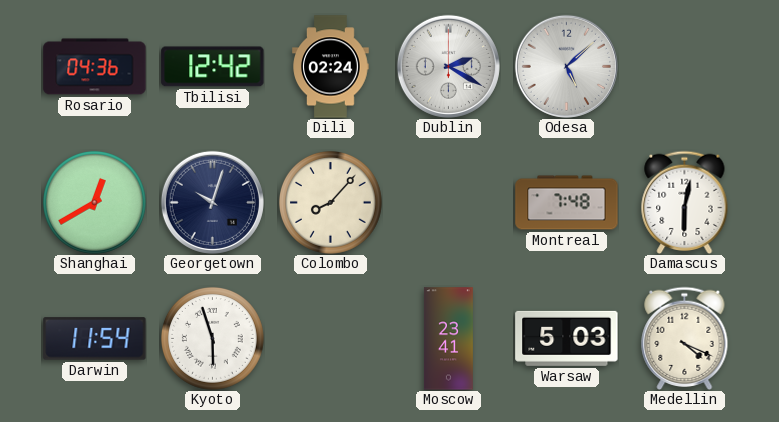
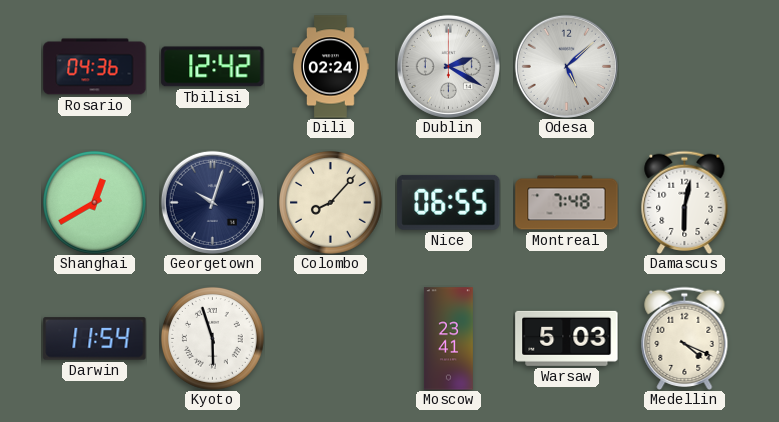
Nice: none -> 06:55
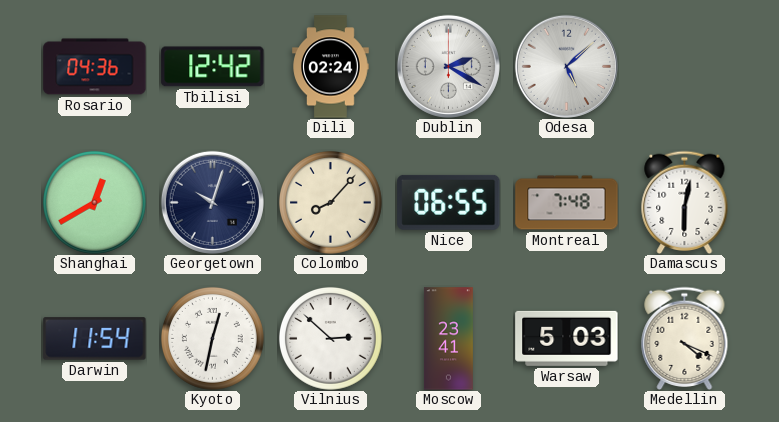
Kyoto: 5:57 -> 12:32
Vilnius: none -> 2:52
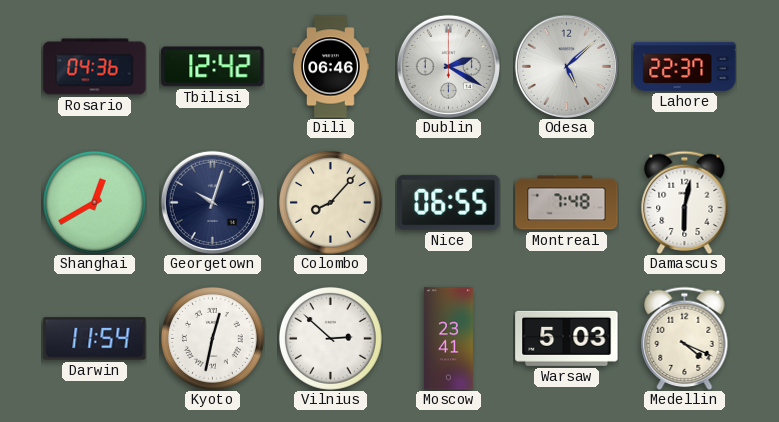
Dili: 02:24 -> 06:46
Lahore: none -> 22:37
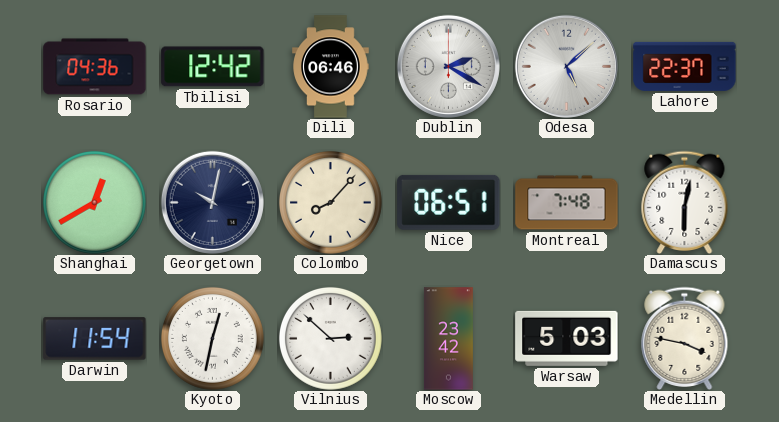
Georgetown: 10:03 -> 10:02
Nice: 06:55 -> 06:51
Moscow: 23:41 -> 23:42
Medellin: 4:19 -> 3:47
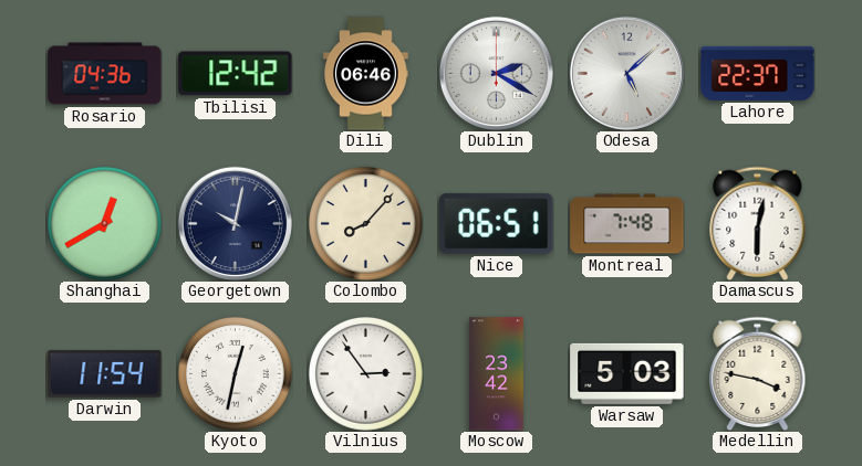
Vilnius: 2:52 -> 2:54
